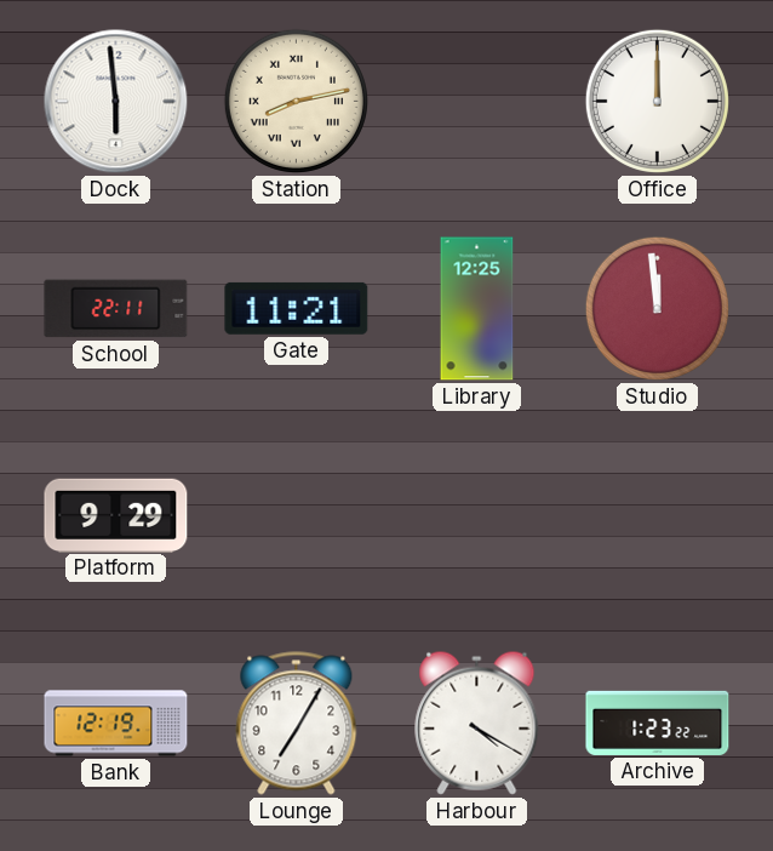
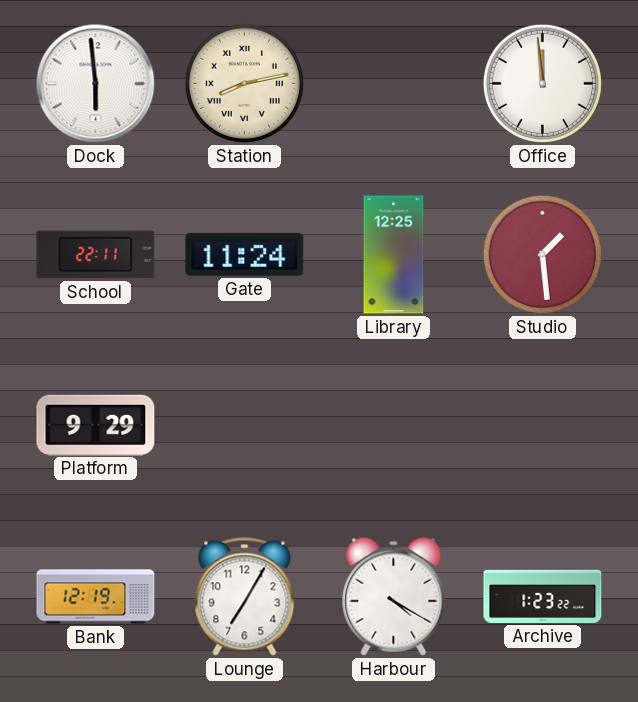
Office: 12:00 -> 11:59
Gate: 11:21 -> 11:24
Studio: 11:59 -> 1:29
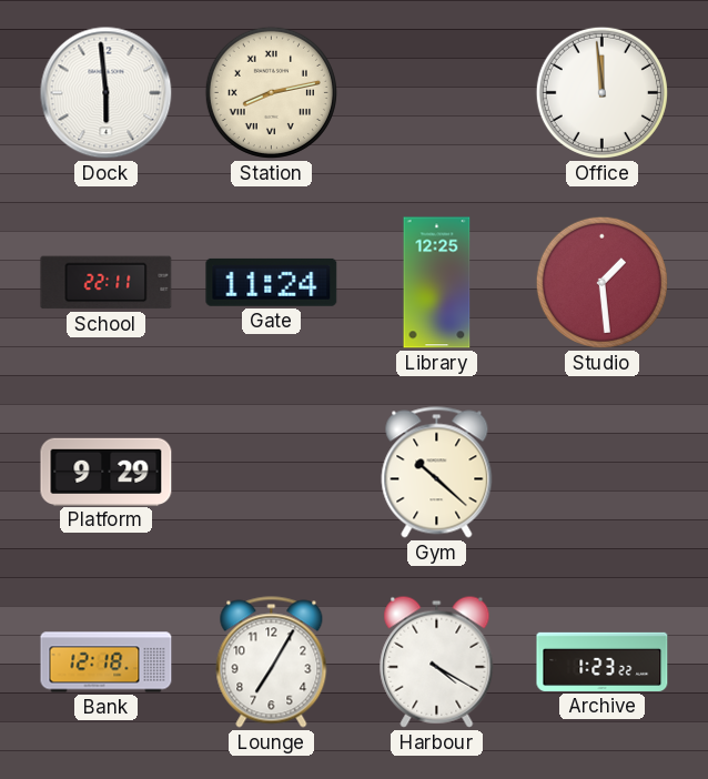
Gym: none -> 10:22
Bank: 12:19 -> 12:18
